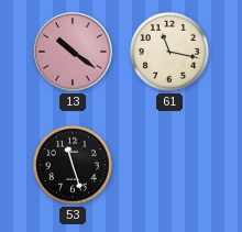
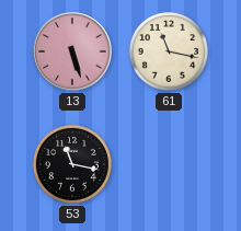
13: 10:21 -> 5:27
53: 11:27 -> 11:17
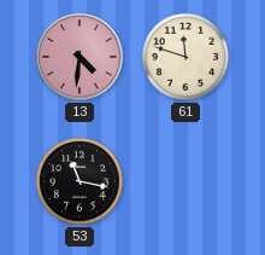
13: 5:27 -> 4:31
61: 11:17 -> 11:48
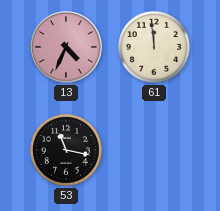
13: 4:31 -> 4:34
61: 11:48 -> 11:59
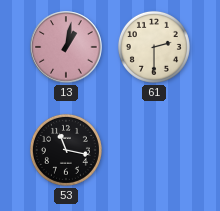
13: 4:34 -> 1:02
61: 11:59 -> 2:30
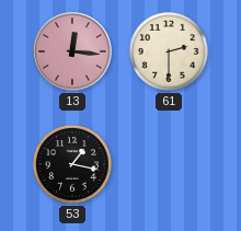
13: 1:02 -> 12:16
53: 11:17 -> 1:17
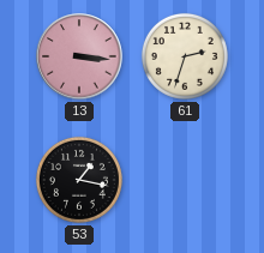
13: 12:16 -> 3:16
61: 2:30 -> 2:33
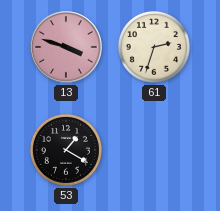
13: 3:16 -> 3:48
53: 1:17 -> 1:20
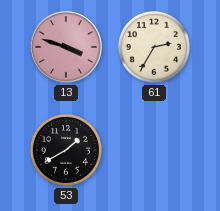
61: 2:33 -> 2:35
53: 1:20 -> 1:40
